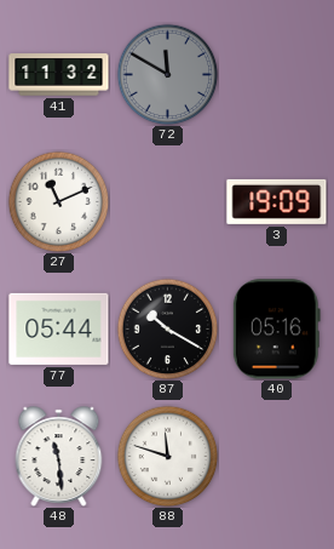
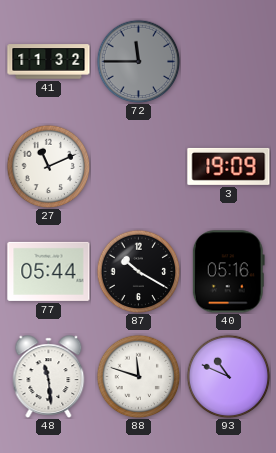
72: 11:50 -> 11:45
93: none -> 10:49
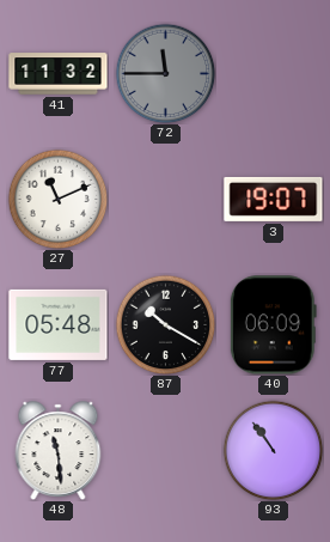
3: 19:09 -> 19:07
77: 05:44 -> 05:48
40: 05:16 -> 06:09
88: 11:48 -> none
93: 10:49 -> 10:54
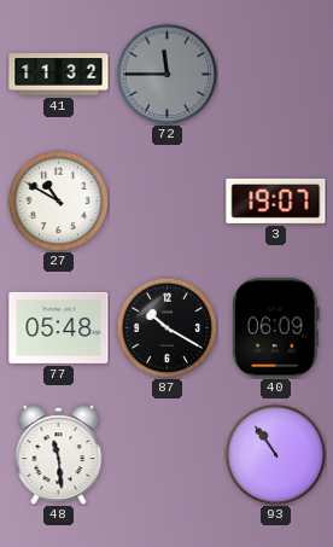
27: 11:11 -> 10:50
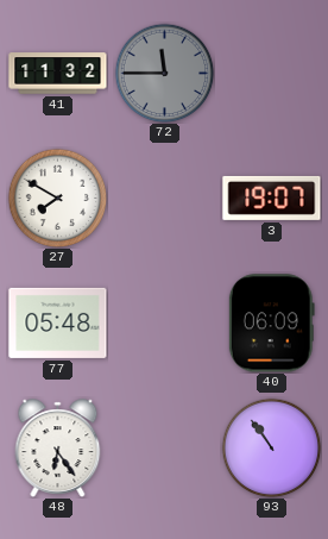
27: 10:50 -> 7:50
87: 10:20 -> none
48: 11:29 -> 6:24
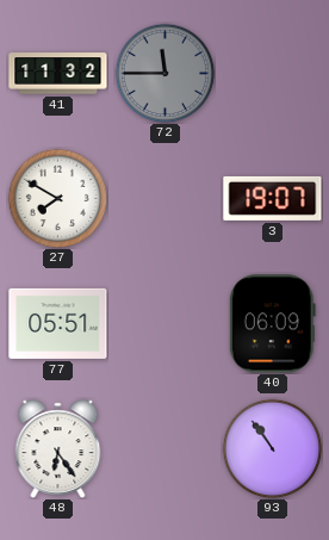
77: 05:48 -> 05:51
